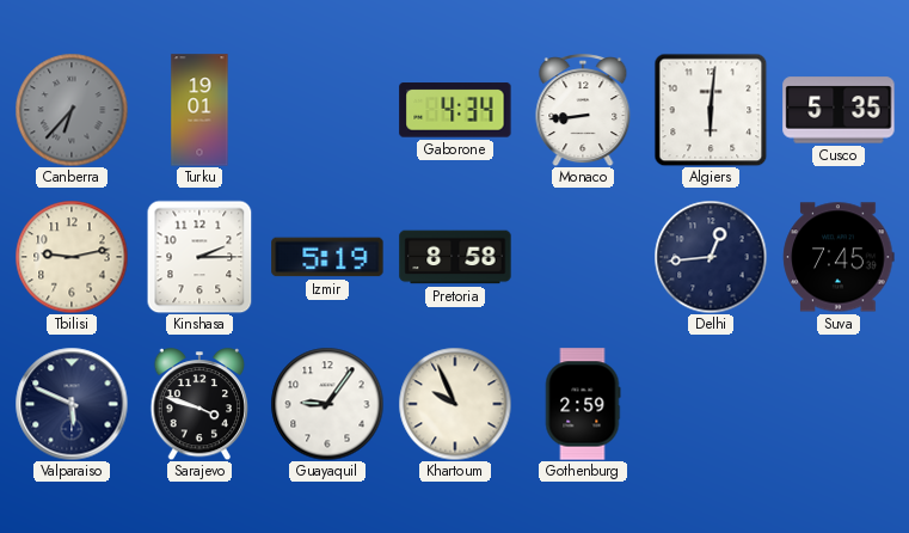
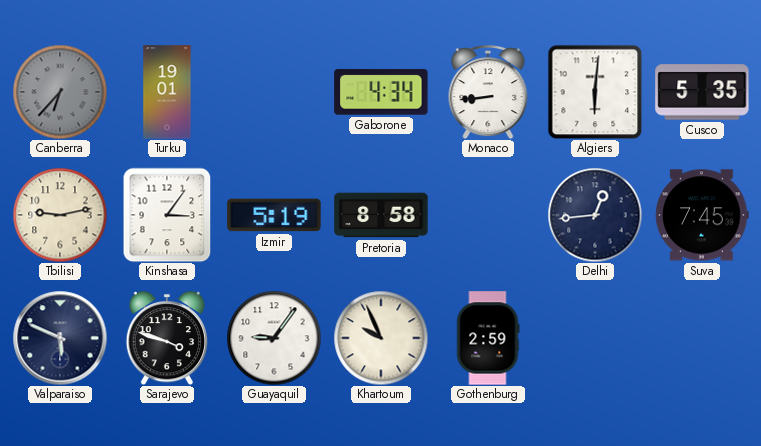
Kinshasa: 2:15 -> 3:06
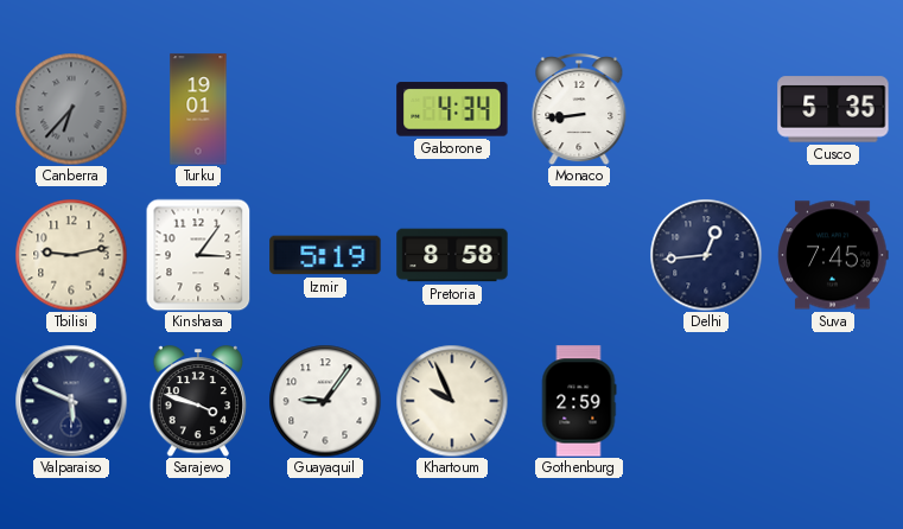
Algiers: 6:01 -> none
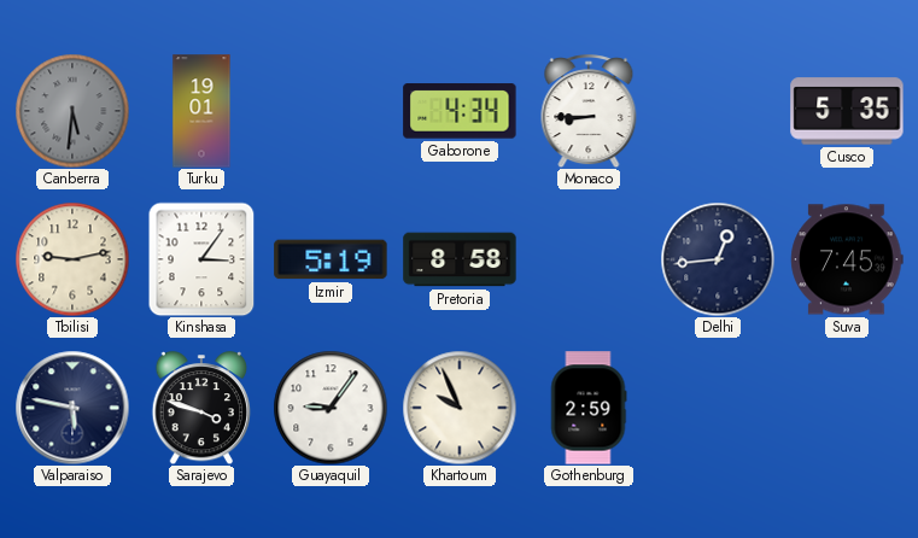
Canberra: 6:37 -> 5:31
Monaco: 8:44 -> 8:45
Valparaiso: 5:49 -> 5:47
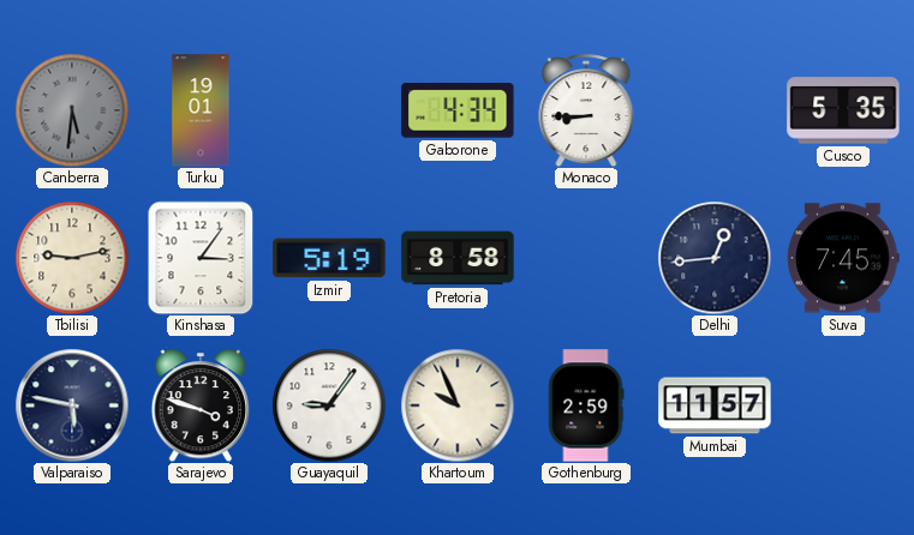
Mumbai: none -> 11:57
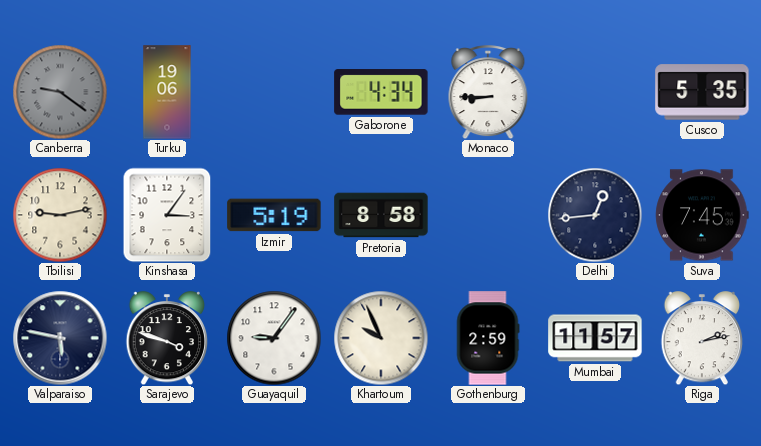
Canberra: 5:31 -> 9:21
Turku: 19:01 -> 19:06
Riga: none -> 2:13
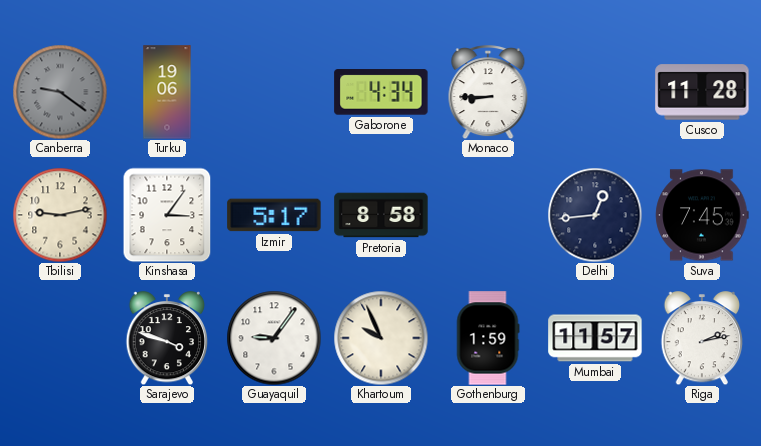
Cusco: 5:35 -> 11:28
Izmir: 5:19 -> 5:17
Valparaiso: 5:47 -> none
Gothenburg: 2:59 -> 1:59
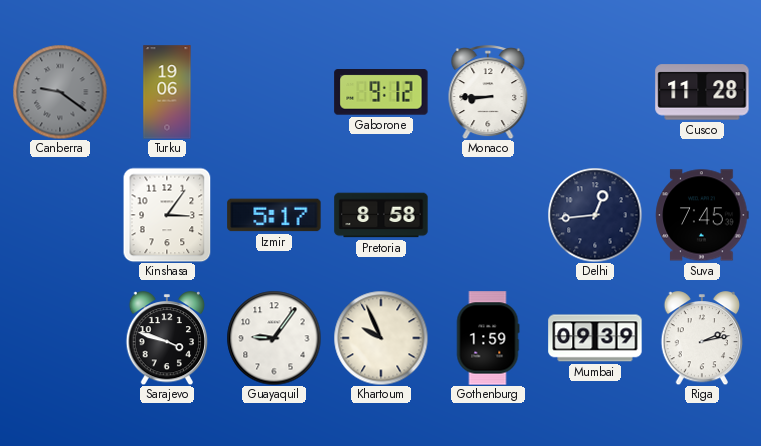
Gaborone: 4:34 -> 9:12
Tbilisi: 9:13 -> none
Mumbai: 11:57 -> 09:39
